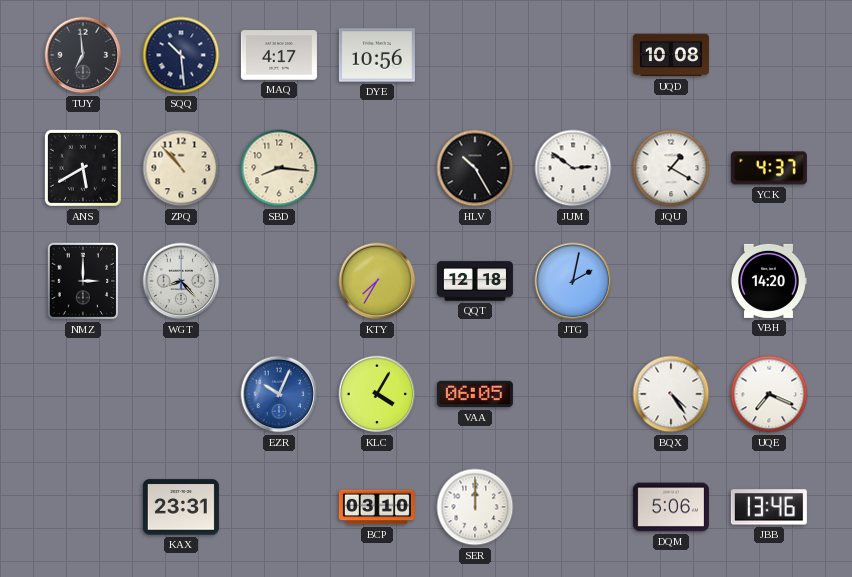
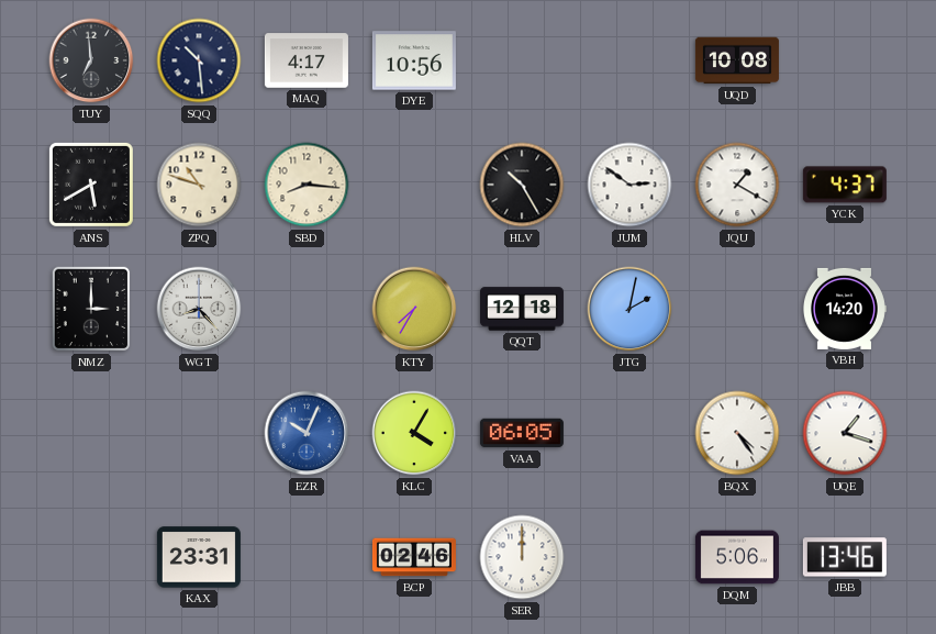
ZPQ: 10:53 -> 10:48
UQE: 7:19 -> 1:18
BCP: 03:10 -> 02:46
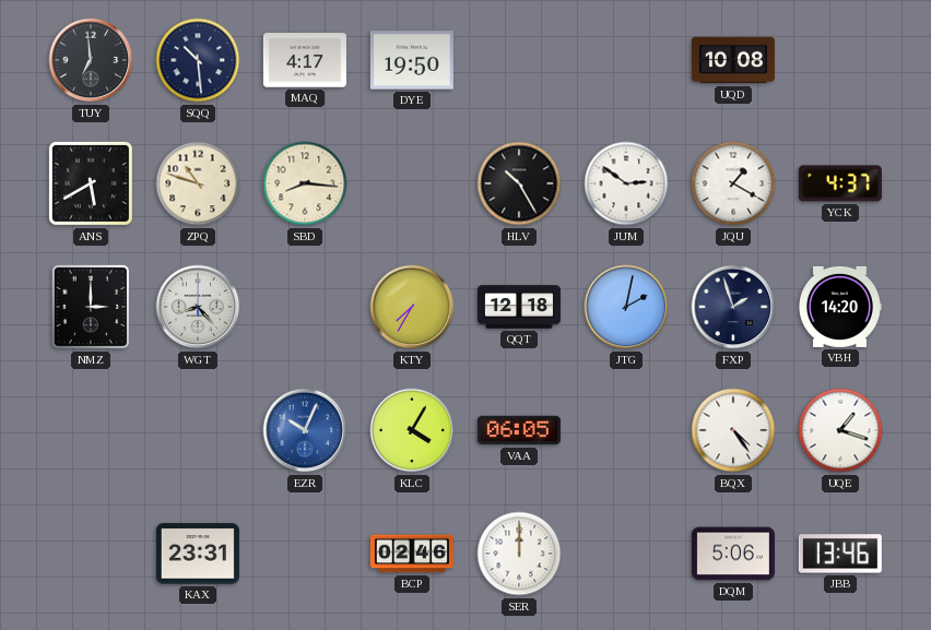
DYE: 10:56 -> 19:50
FXP: none -> 1:57
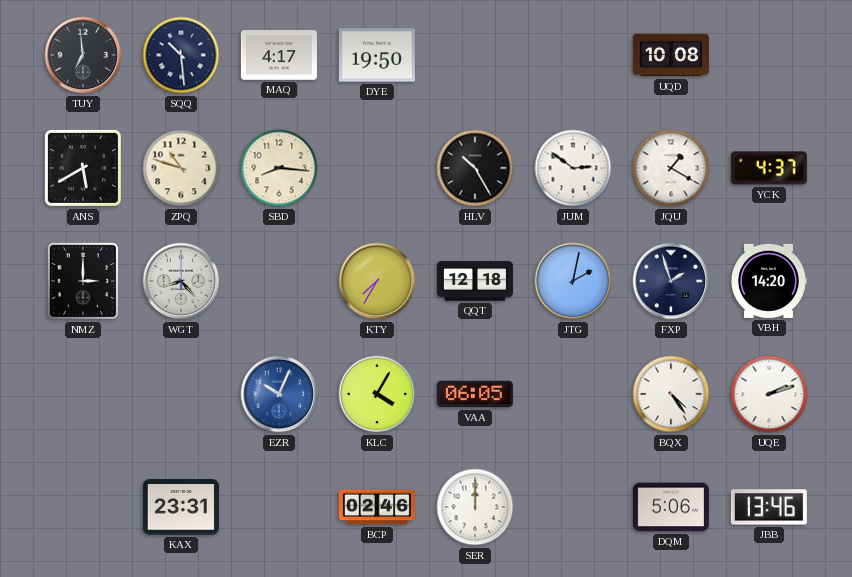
UQE: 1:18 -> 2:12
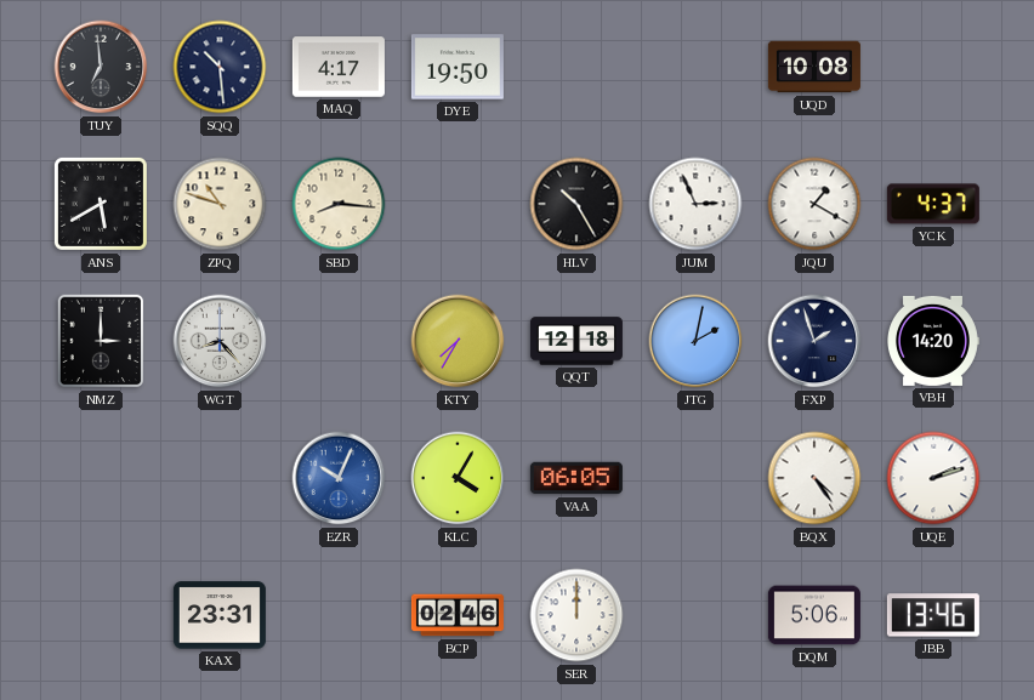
JUM: 2:51 -> 2:56
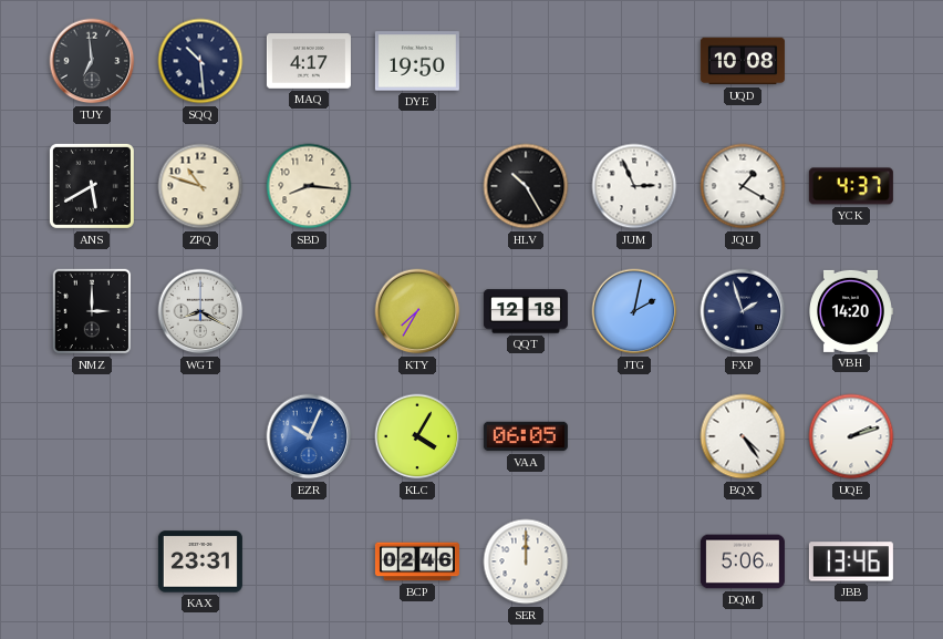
WGT: 8:23 -> 8:20
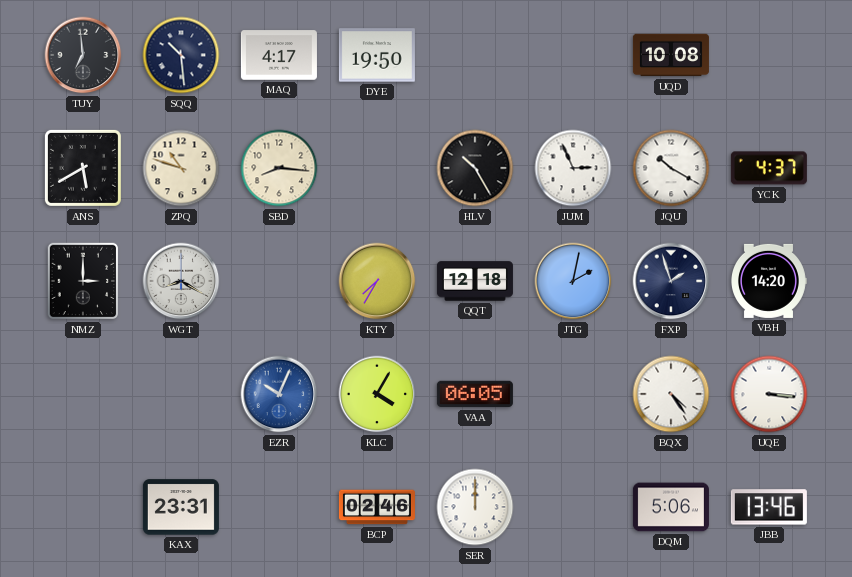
JQU: 1:20 -> 10:20
UQE: 2:12 -> 3:16
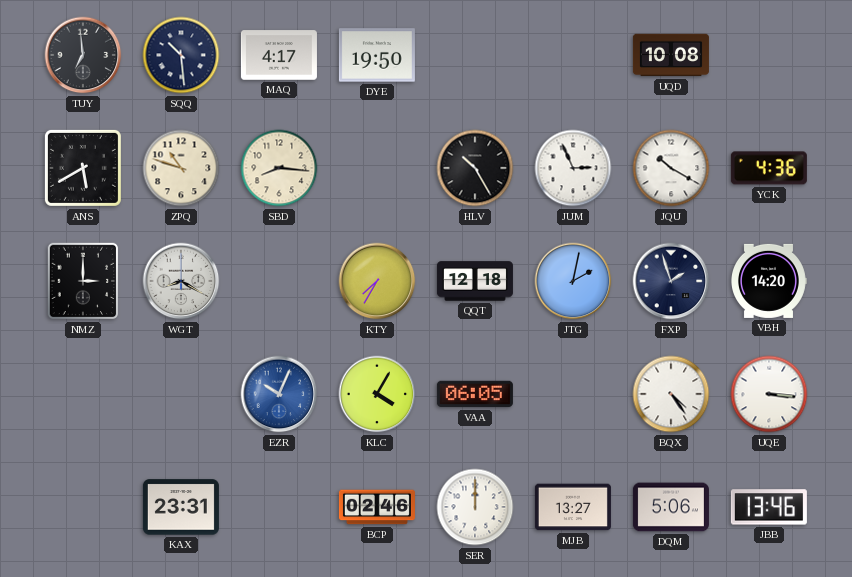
YCK: 4:37 -> 4:36
MJB: none -> 13:27
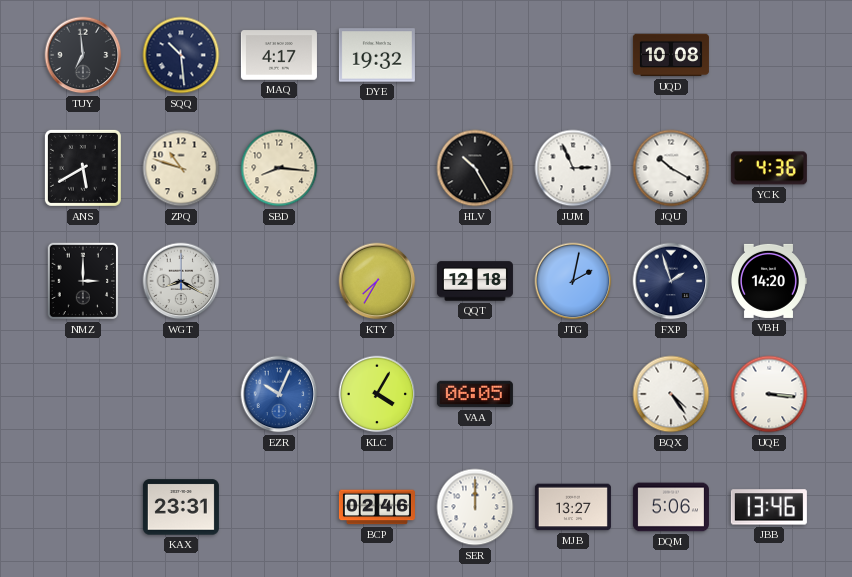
DYE: 19:50 -> 19:32
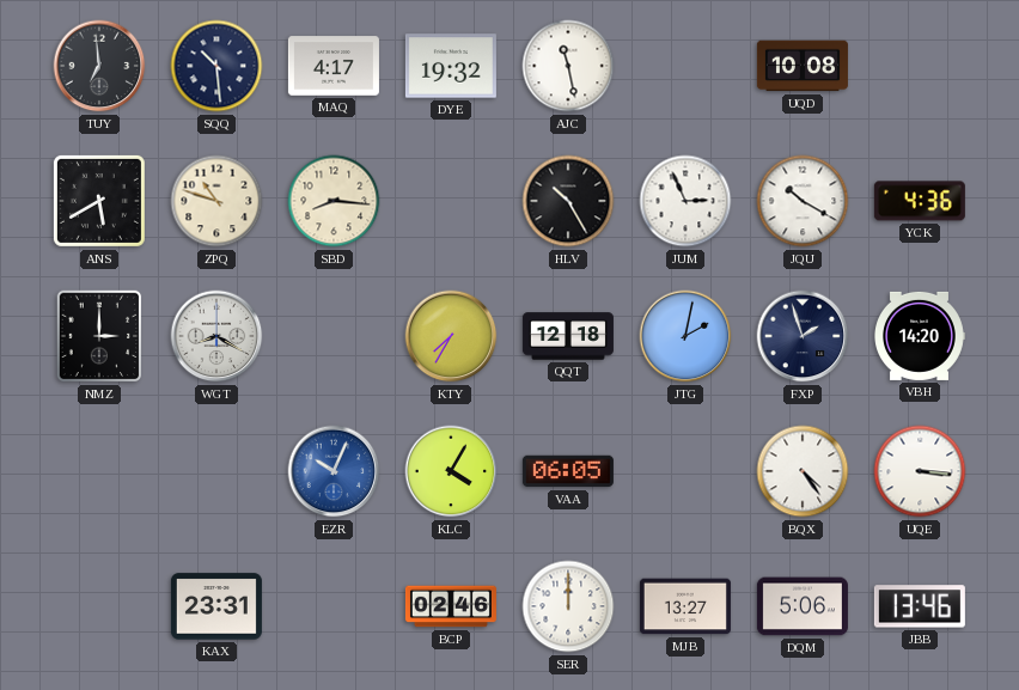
AJC: none -> 11:28
